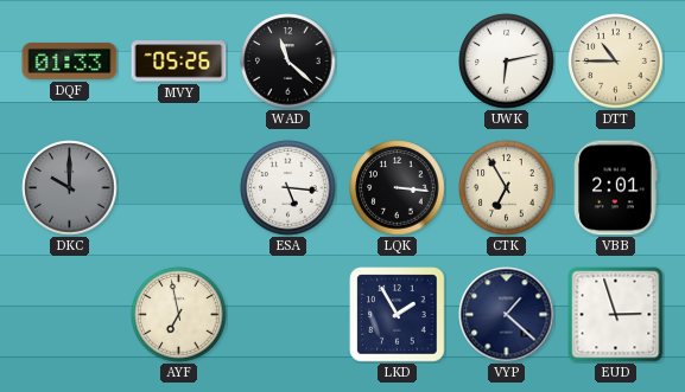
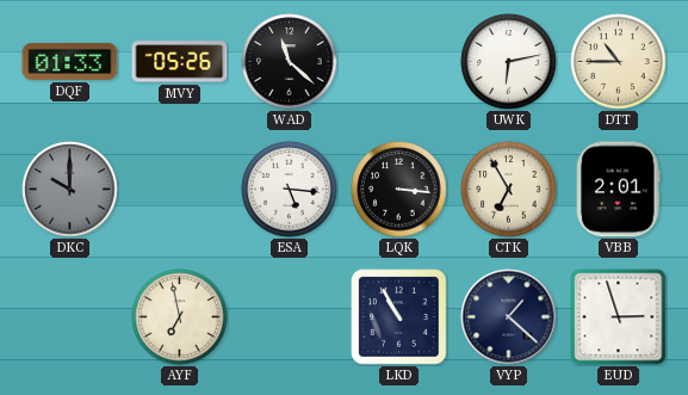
LKD: 1:55 -> 10:55
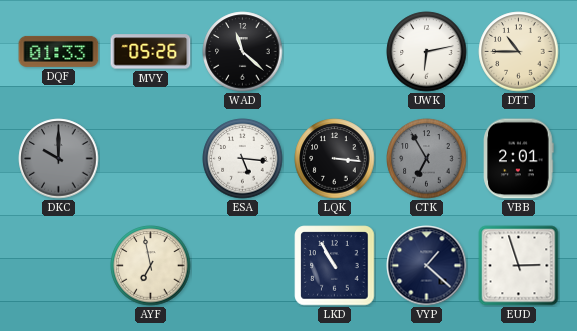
CTK dial: cream -> grey
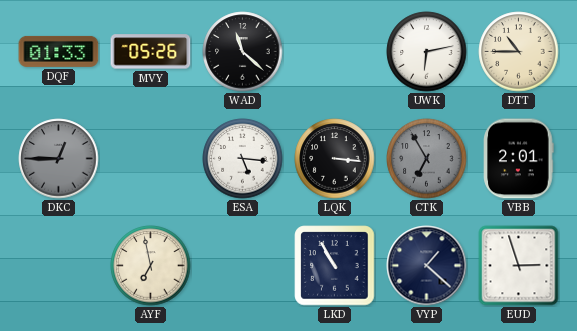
DKC: 10:00 -> 12:45
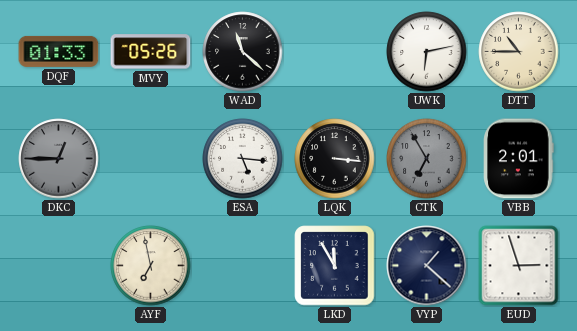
LKD: 10:55 -> 11:55
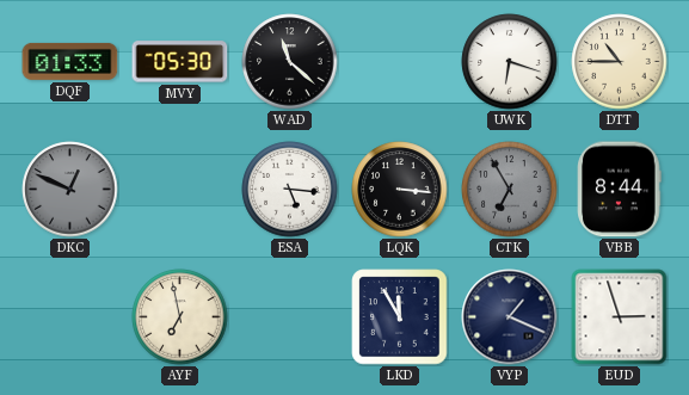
MVY: 05:26 -> 05:30
UWK: 6:13 -> 6:18
DKC: 12:45 -> 12:49
VBB: 2:01 -> 8:44
VYP: 1:22 -> 1:19
